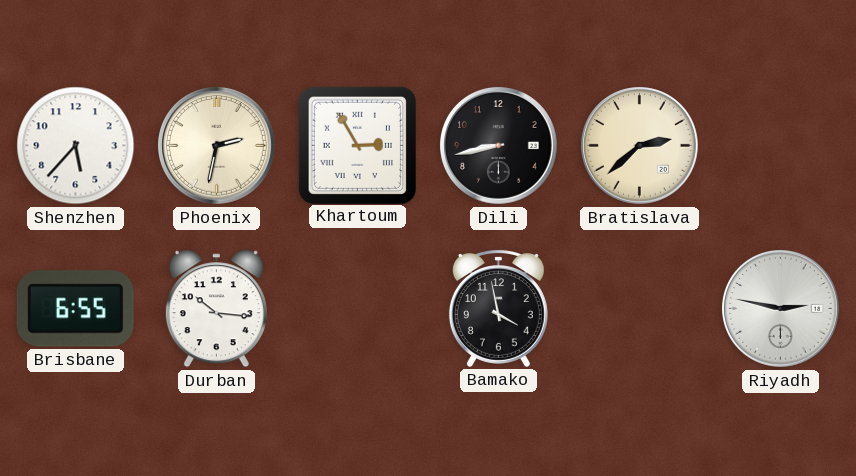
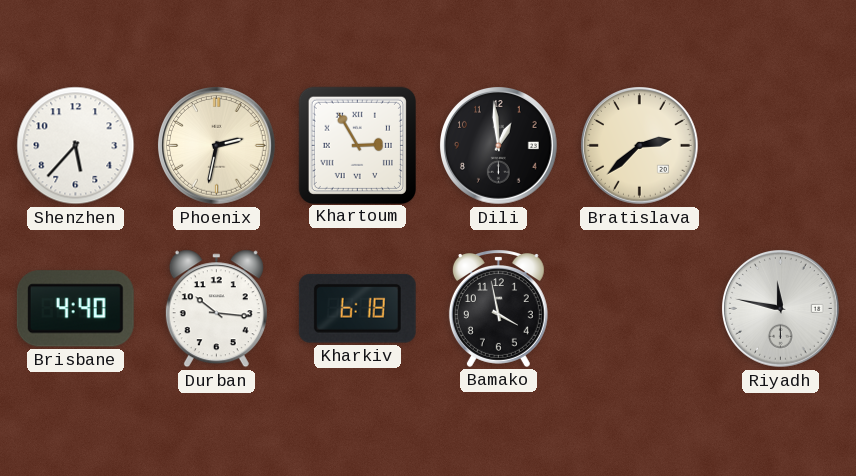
Dili: 8:43 -> 12:59
Brisbane: 6:55 -> 4:40
Kharkiv: none -> 6:18
Riyadh: 2:47 -> 11:47
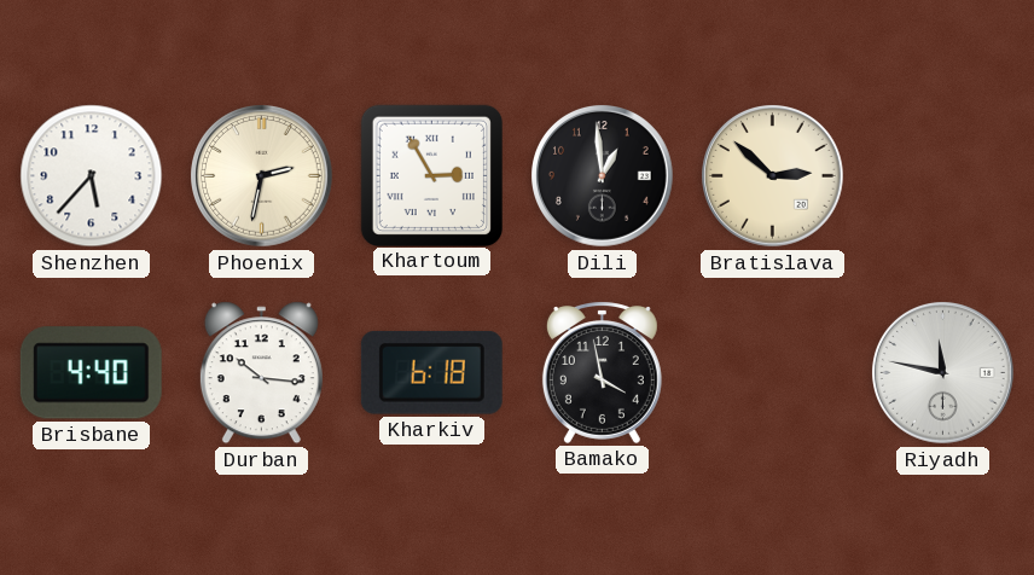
Bratislava: 2:38 -> 2:52
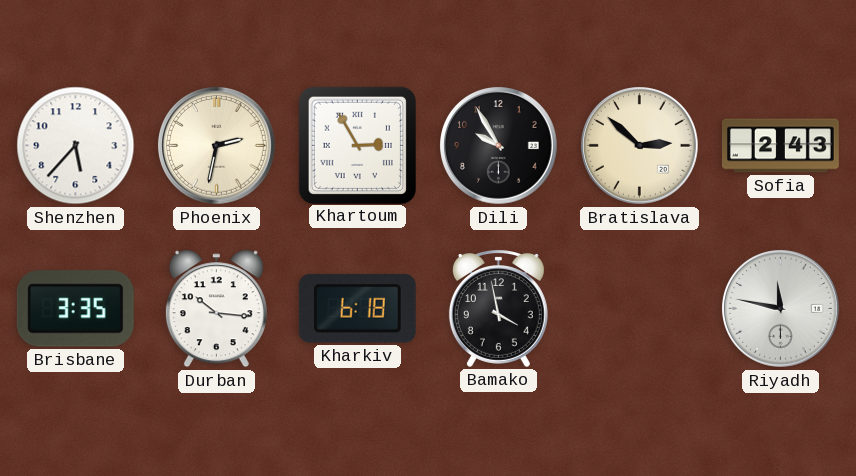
Dili: 12:59 -> 9:55
Sofia: none -> 2:43
Brisbane: 4:40 -> 3:35
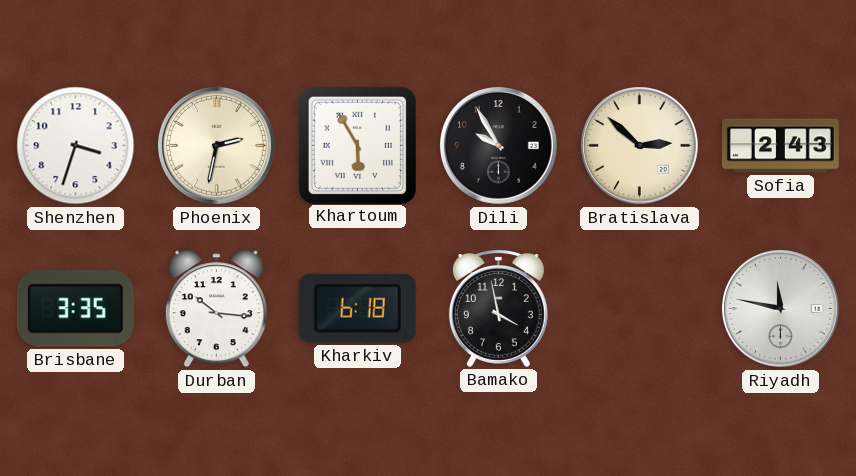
Shenzhen: 5:37 -> 3:33
Khartoum: 2:55 -> 5:55
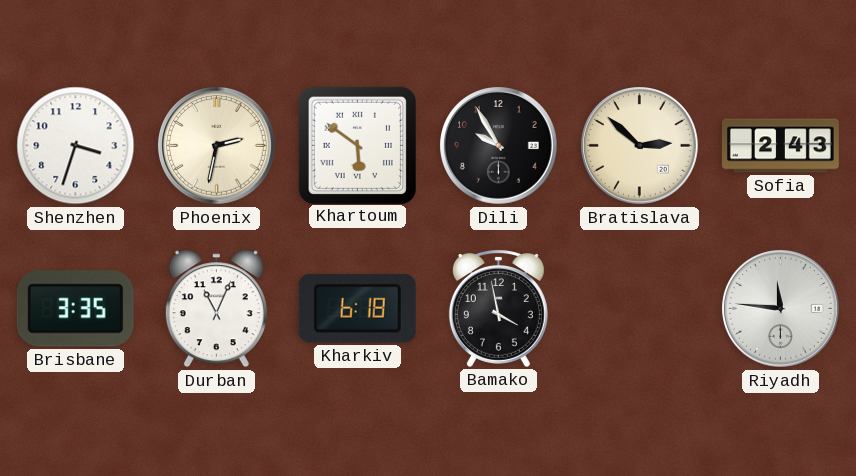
Khartoum: 5:55 -> 5:51
Durban: 10:16 -> 11:04
Riyadh: 11:47 -> 11:46
